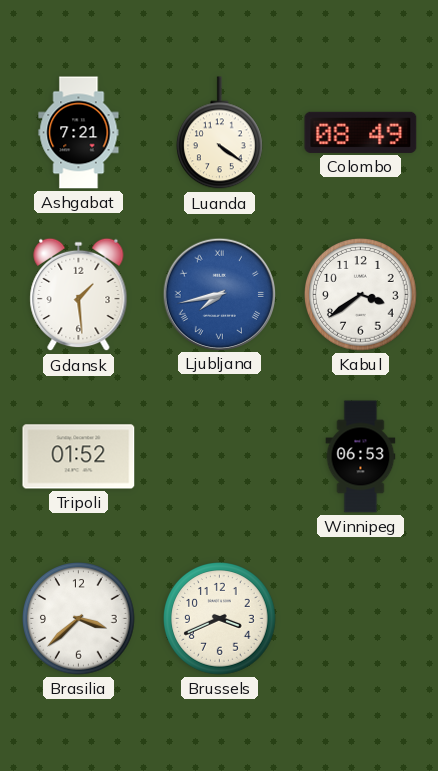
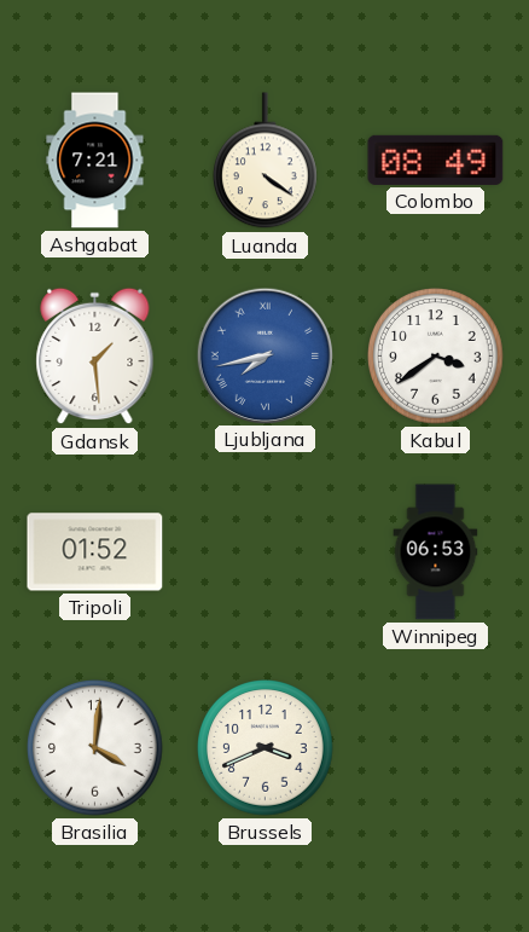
Brasilia: 3:38 -> 4:01
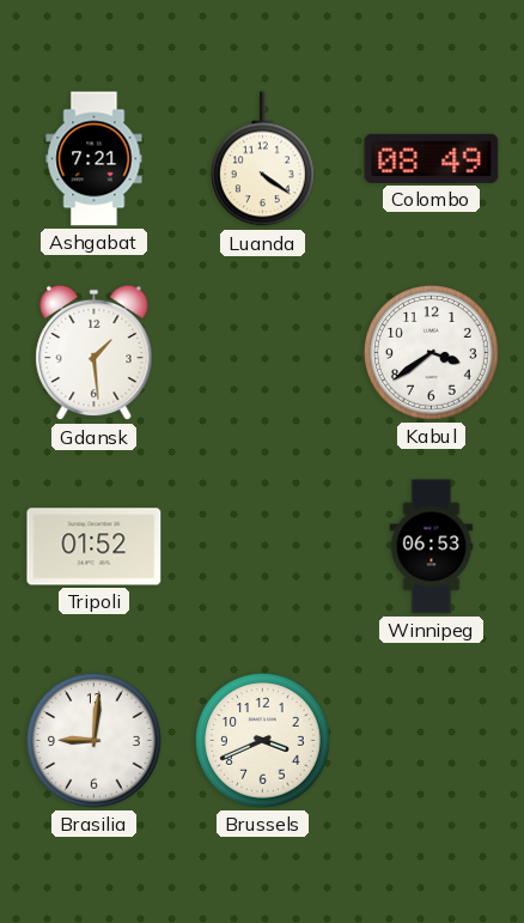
Ljubljana: 7:43 -> none
Brasilia: 4:01 -> 9:01
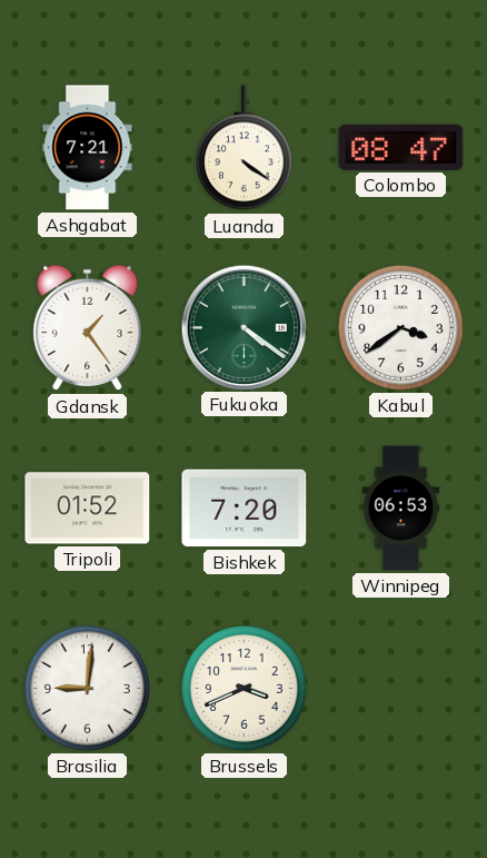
Colombo: 08:49 -> 08:47
Gdansk: 1:29 -> 1:24
Fukuoka: none -> 4:21
Bishkek: none -> 7:20
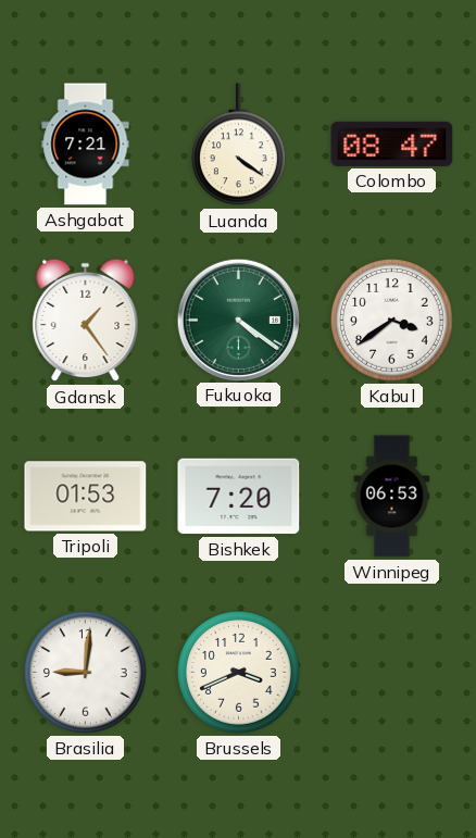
Tripoli: 01:52 -> 01:53
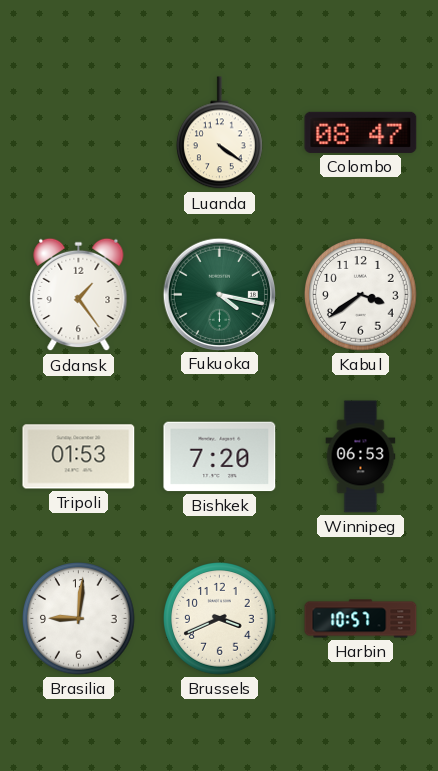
Ashgabat: 7:21 -> none
Fukuoka: 4:21 -> 4:17
Harbin: none -> 10:57
